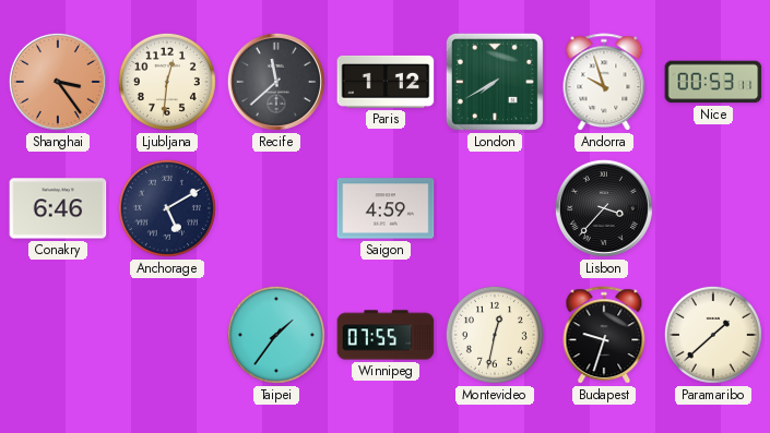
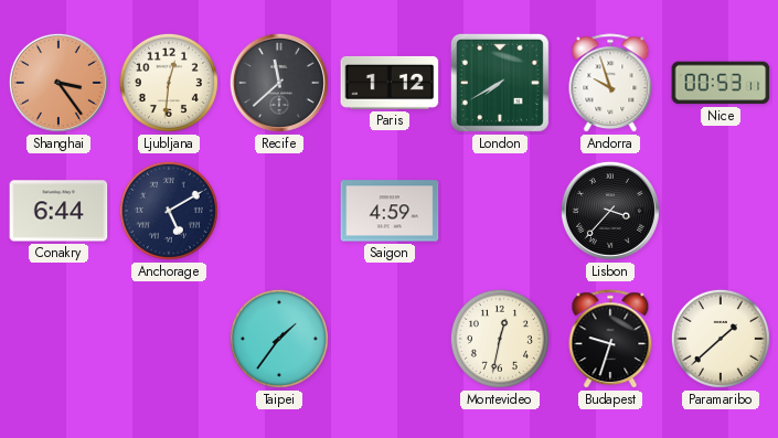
Conakry: 6:46 -> 6:44
Winnipeg: 07:55 -> none
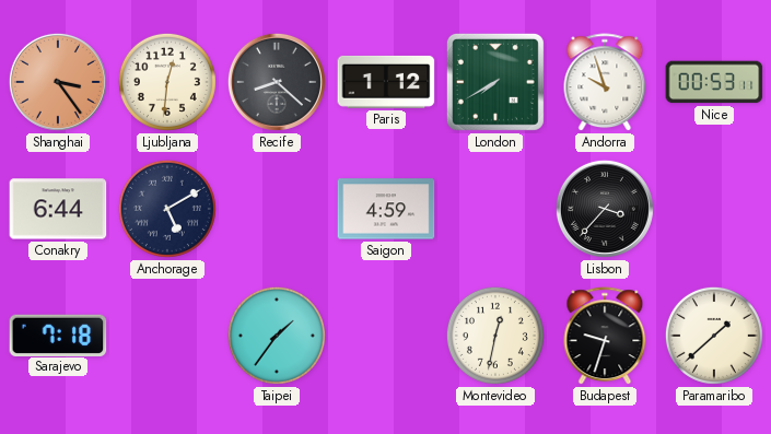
Recife: 11:38 -> 8:22
Sarajevo: none -> 7:18
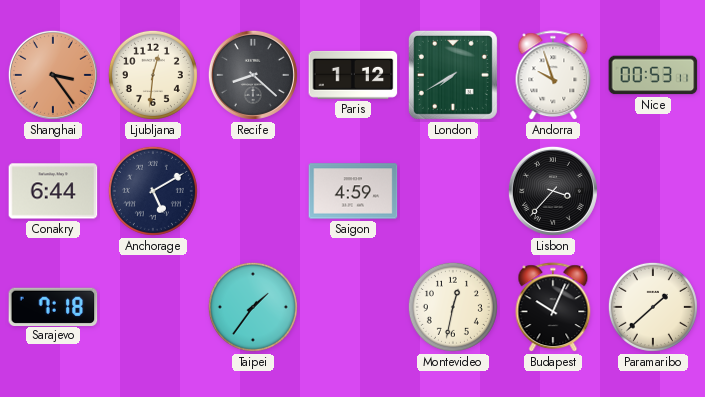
Budapest: 9:33 -> 10:04
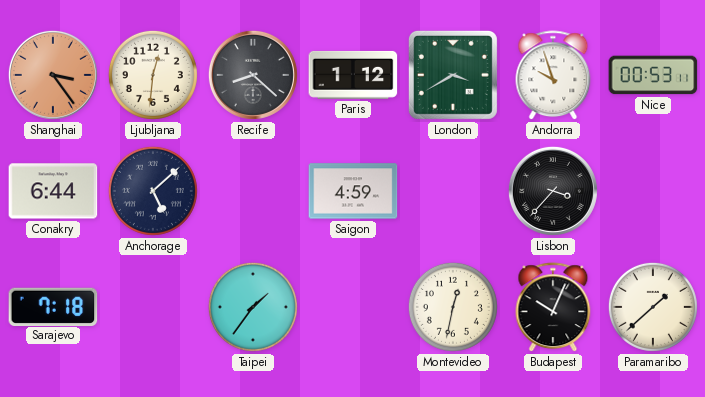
London: 7:40 -> 3:40
Anchorage: 5:10 -> 5:08
